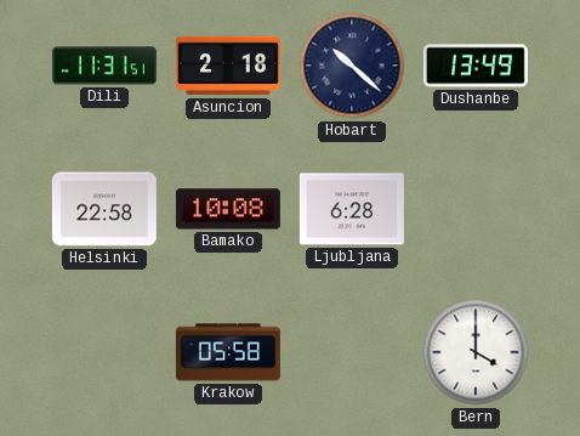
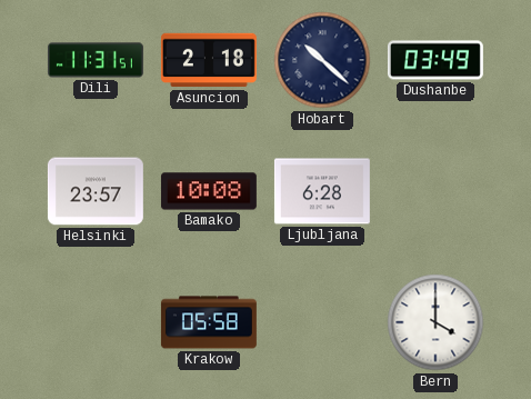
Dushanbe: 13:49 -> 03:49
Helsinki: 22:58 -> 23:57
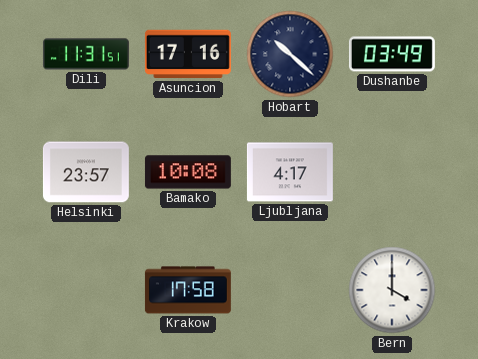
Asuncion: 2:18 -> 17:16
Ljubljana: 6:28 -> 4:17
Krakow: 05:58 -> 17:58
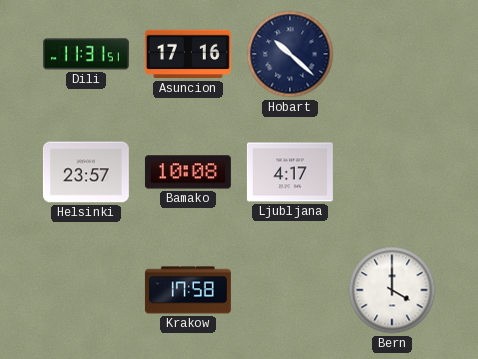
Dushanbe: 03:49 -> none
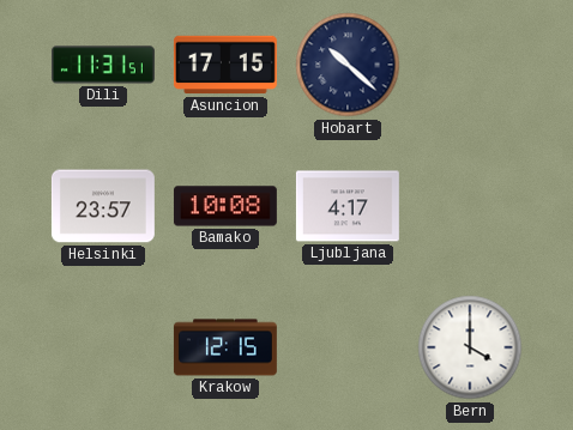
Asuncion: 17:16 -> 17:15
Krakow: 17:58 -> 12:15
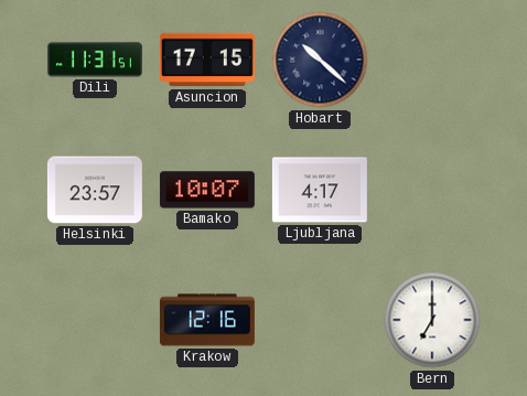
Bamako: 10:08 -> 10:07
Krakow: 12:15 -> 12:16
Bern: 4:00 -> 7:00
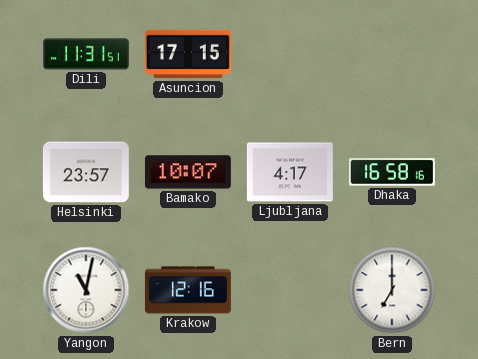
Hobart: 10:22 -> none
Dhaka: none -> 16:58
Yangon: none -> 11:02
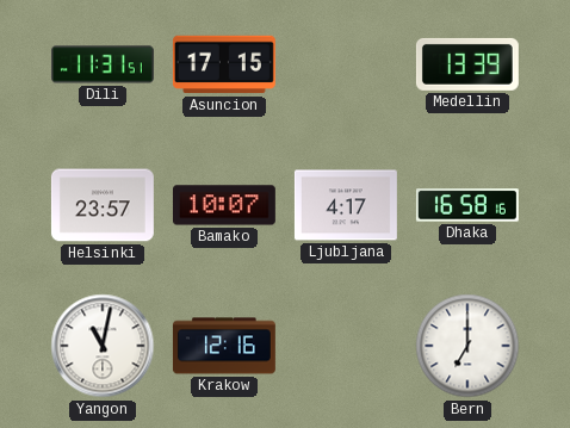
Medellin: none -> 13:39
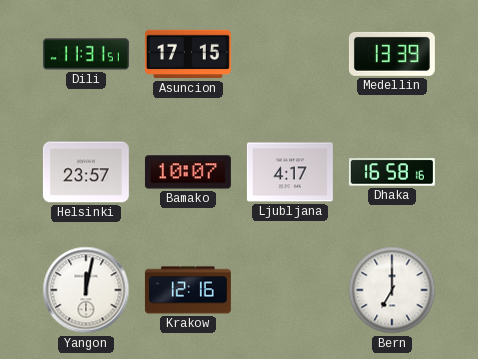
Yangon: 11:02 -> 12:02
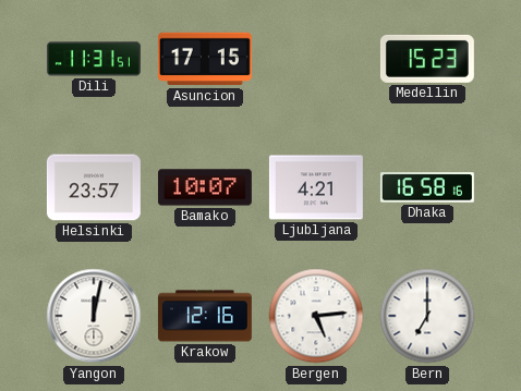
Medellin: 13:39 -> 15:23
Ljubljana: 4:17 -> 4:21
Bergen: none -> 5:14
